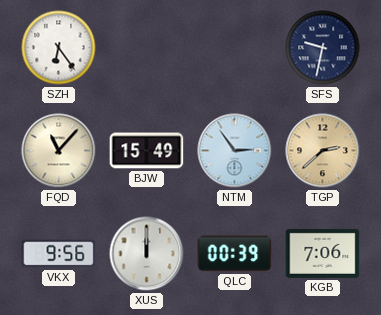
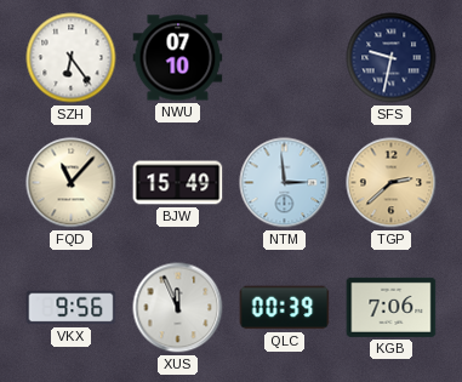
NWU: none -> 07:10
NTM: 2:54 -> 2:59
XUS: 12:00 -> 11:56
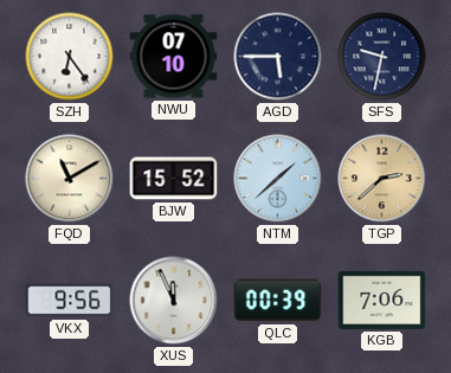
AGD: none -> 5:45
FQD: 11:07 -> 11:10
BJW: 15:49 -> 15:52
NTM: 2:59 -> 1:38
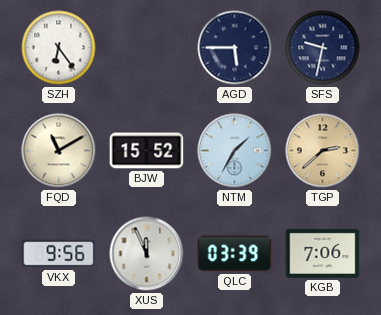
NWU: 07:10 -> none
NTM: 1:38 -> 1:35
QLC: 00:39 -> 03:39
